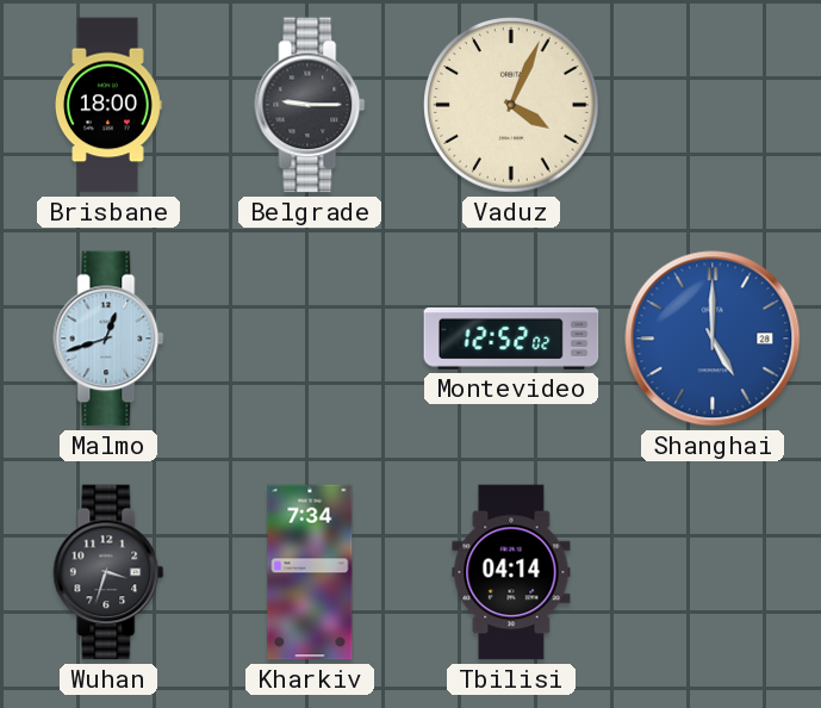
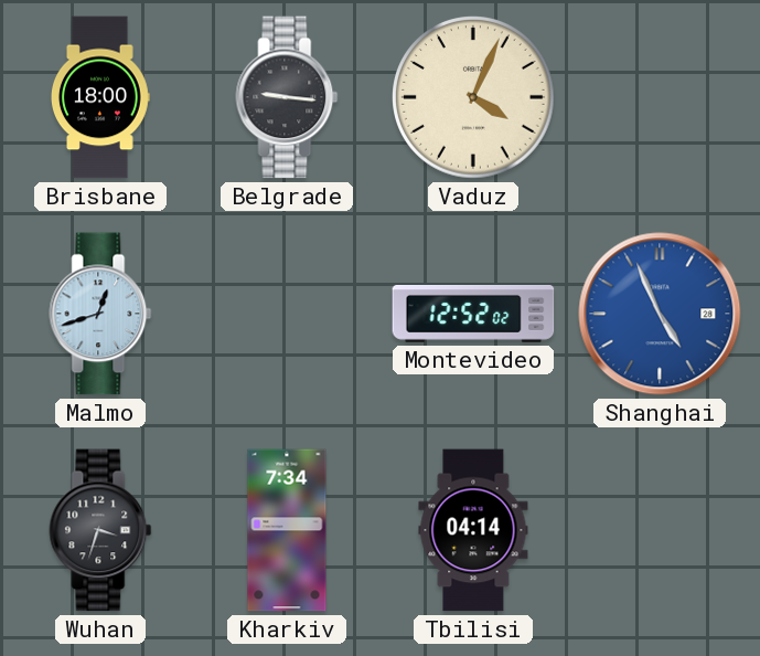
Belgrade: 9:15 -> 9:16
Shanghai: 5:00 -> 4:56
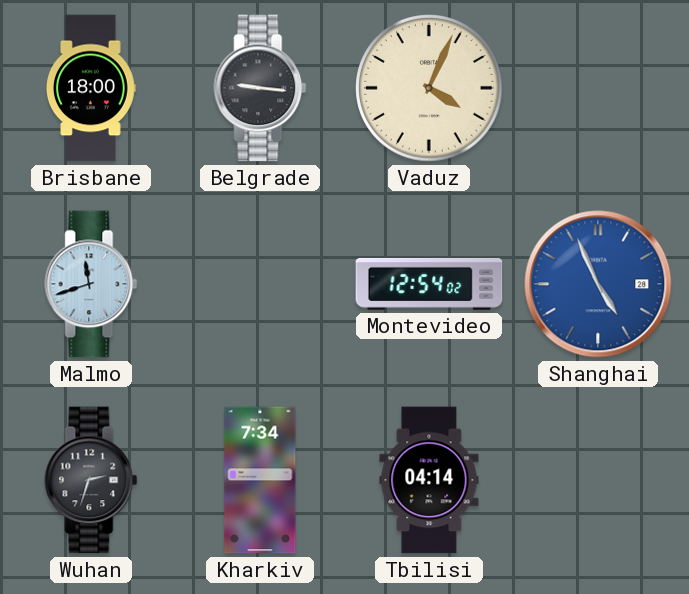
Malmo: 12:42 -> 11:42
Montevideo: 12:52 -> 12:54
Wuhan: 3:33 -> 2:33
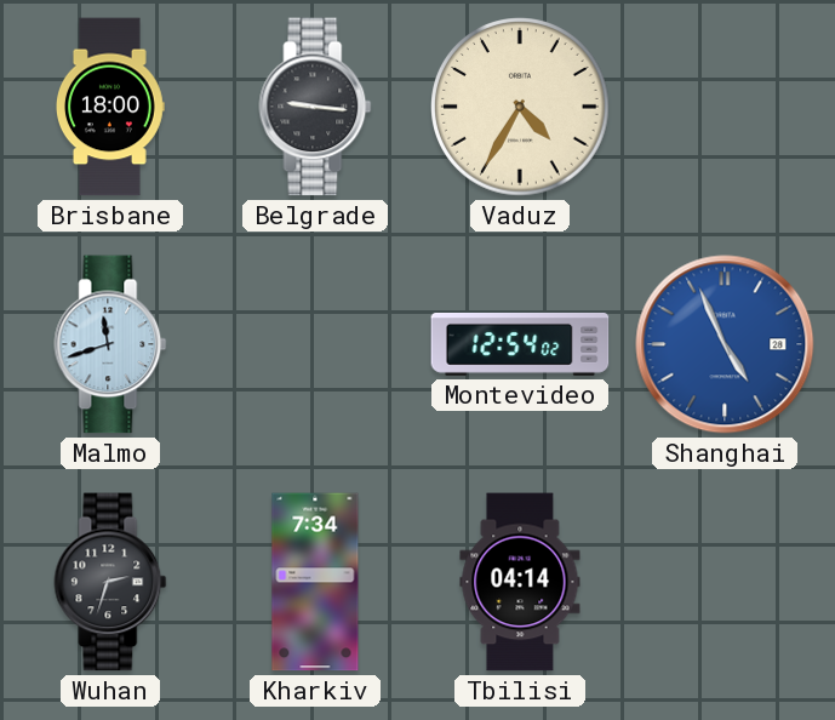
Vaduz: 4:04 -> 4:35
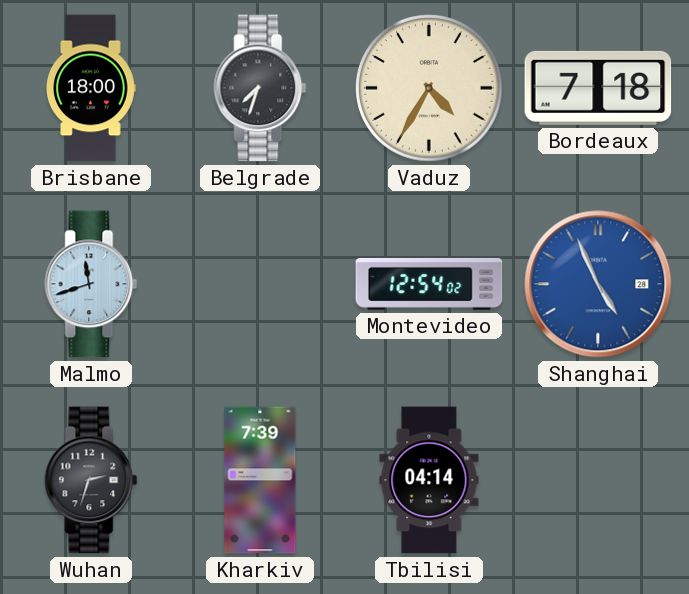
Belgrade: 9:16 -> 7:33
Bordeaux: none -> 7:18
Kharkiv: 7:34 -> 7:39
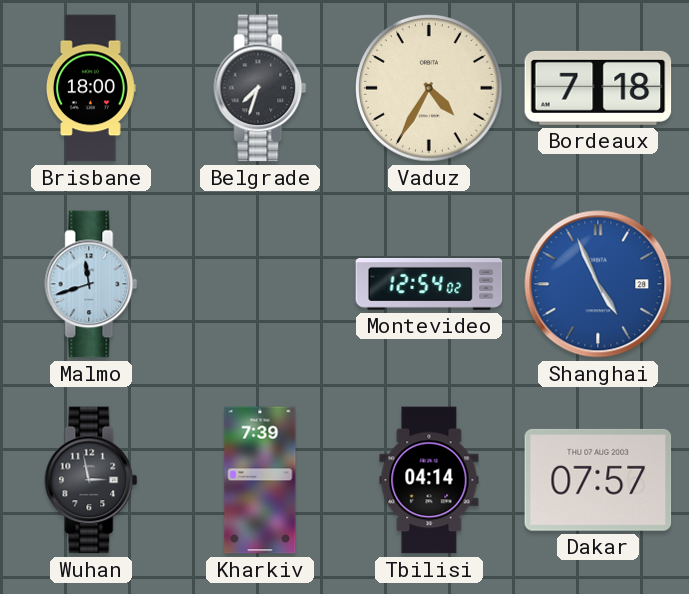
Wuhan: 2:33 -> 2:58
Dakar: none -> 07:57
